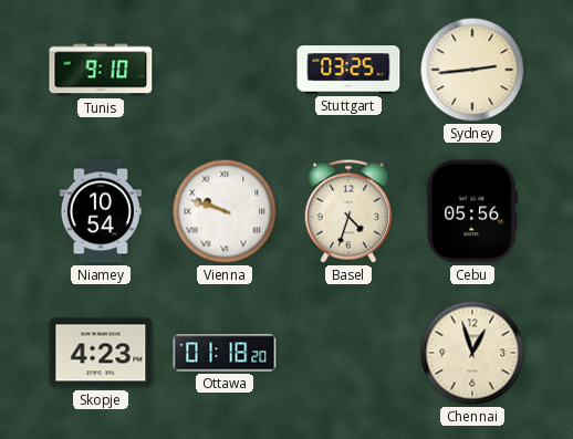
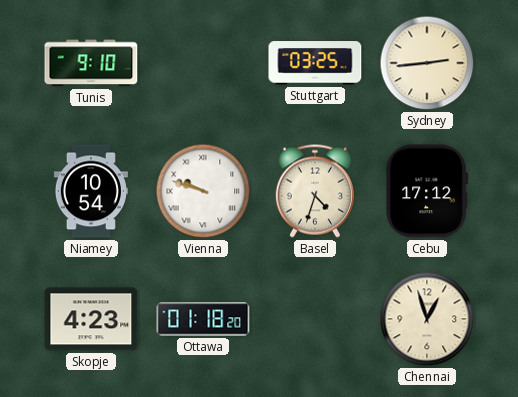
Cebu: 05:56 -> 17:12
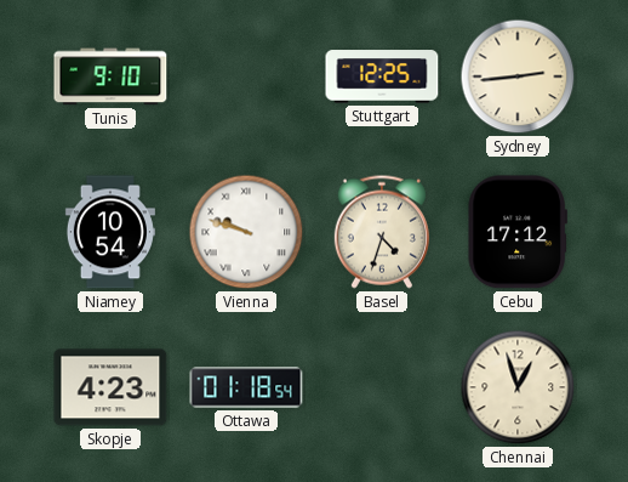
Stuttgart: 03:25 -> 12:25
Ottawa: 01:18:20 -> 01:18:54
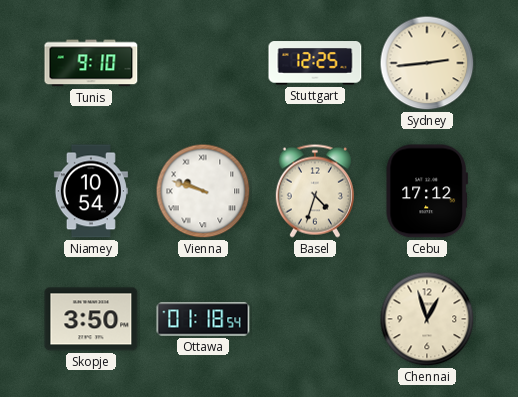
Skopje: 4:23 -> 3:50
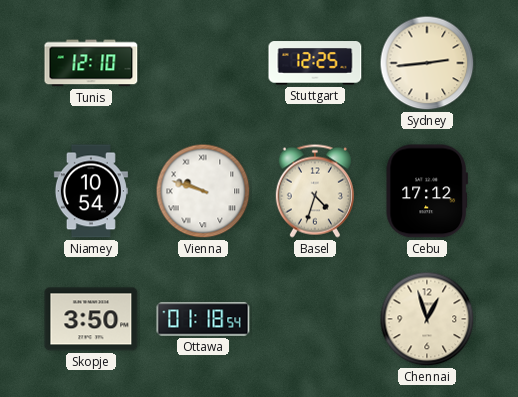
Tunis: 9:10 -> 12:10
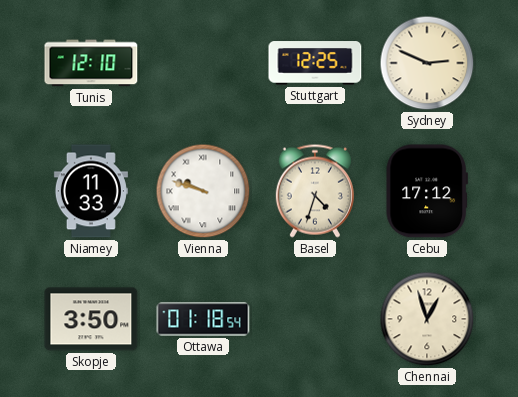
Sydney: 2:44 -> 2:49
Niamey: 10:54 -> 11:33
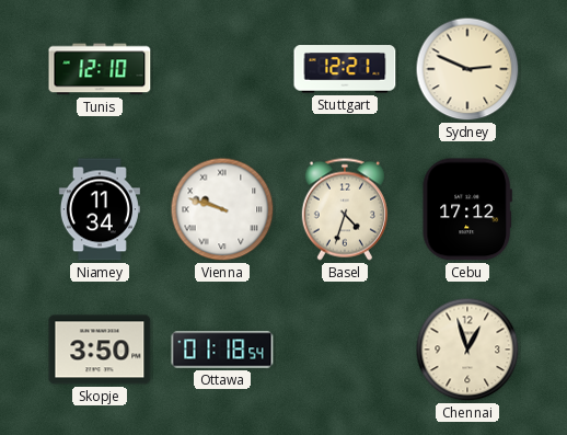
Stuttgart: 12:25 -> 12:21
Niamey: 11:33 -> 11:34
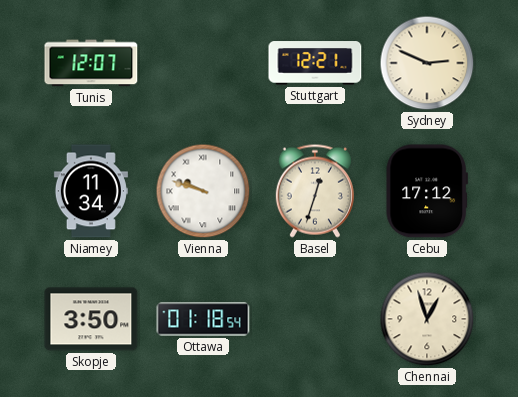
Tunis: 12:10 -> 12:07
Basel: 4:33 -> 12:33
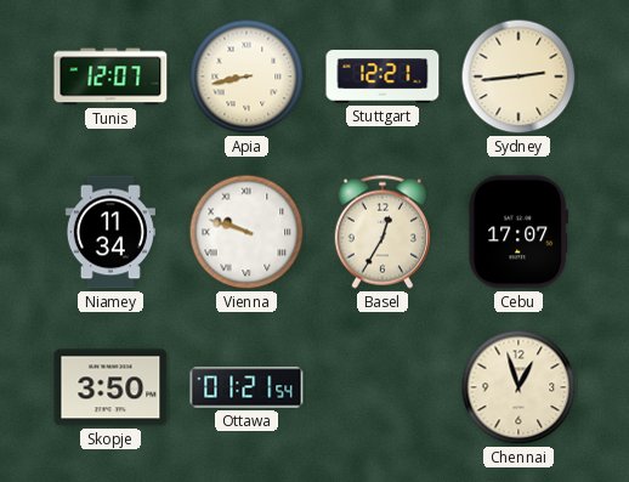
Apia: none -> 8:43
Sydney: 2:49 -> 2:44
Basel: 12:33 -> 12:35
Cebu: 17:12 -> 17:07
Ottawa: 01:18 -> 01:21
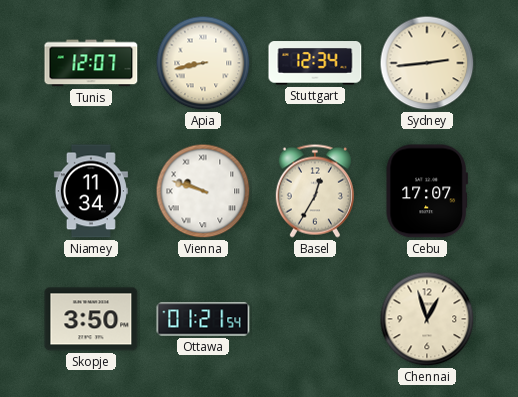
Stuttgart: 12:21 -> 12:34
